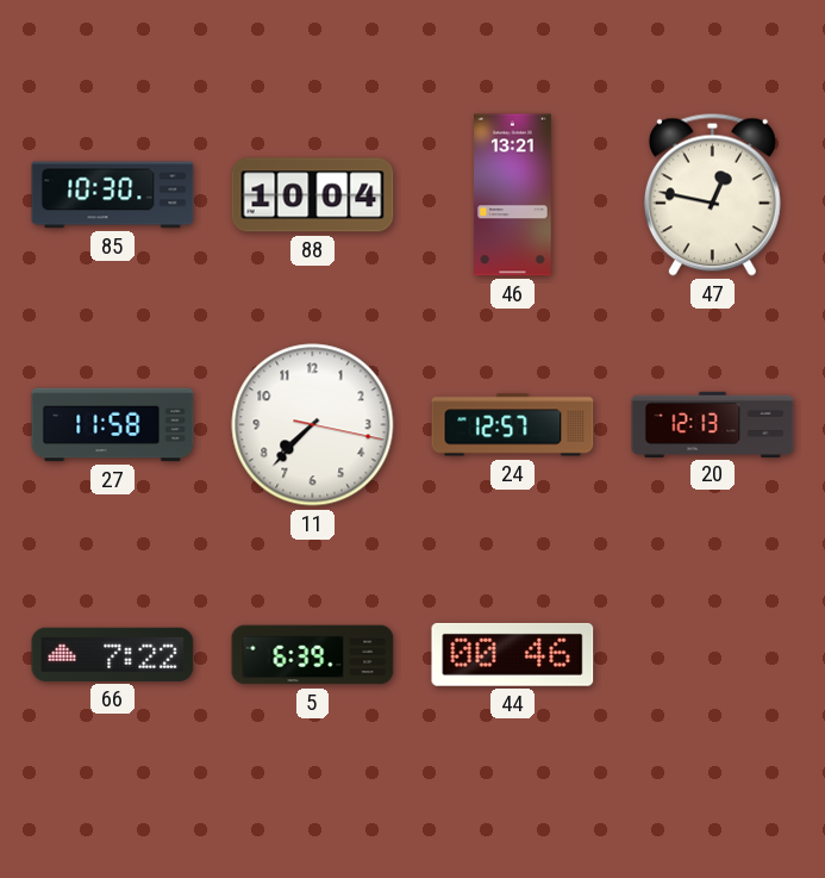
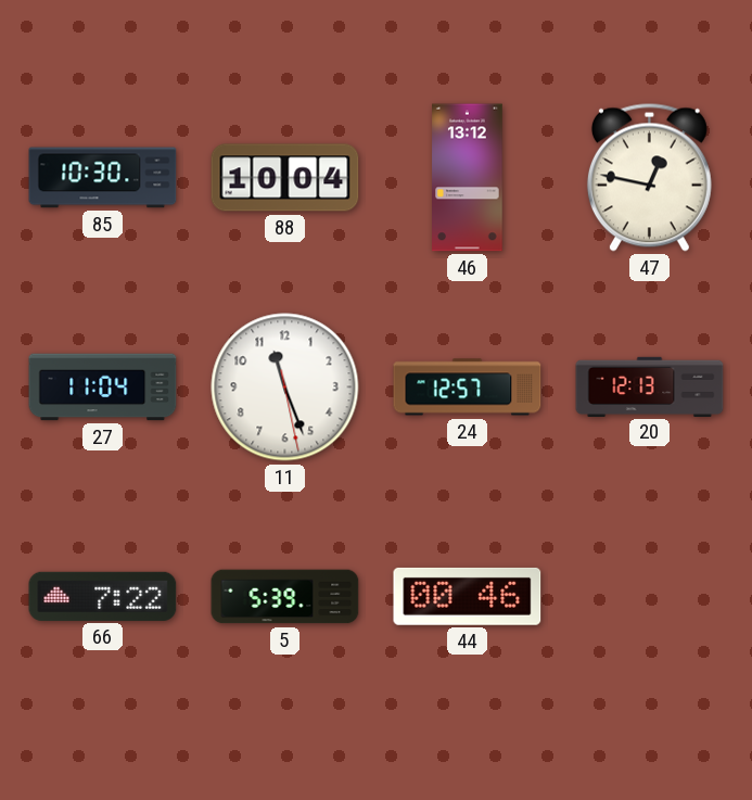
46: 13:21 -> 13:12
27: 11:58 -> 11:04
11: 7:37 -> 11:26
5: 6:39 -> 5:39
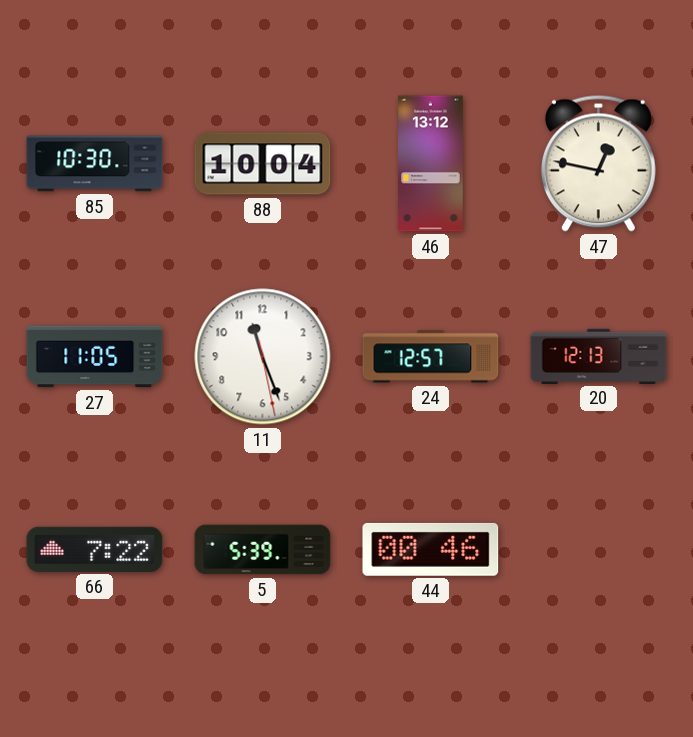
27: 11:04 -> 11:05
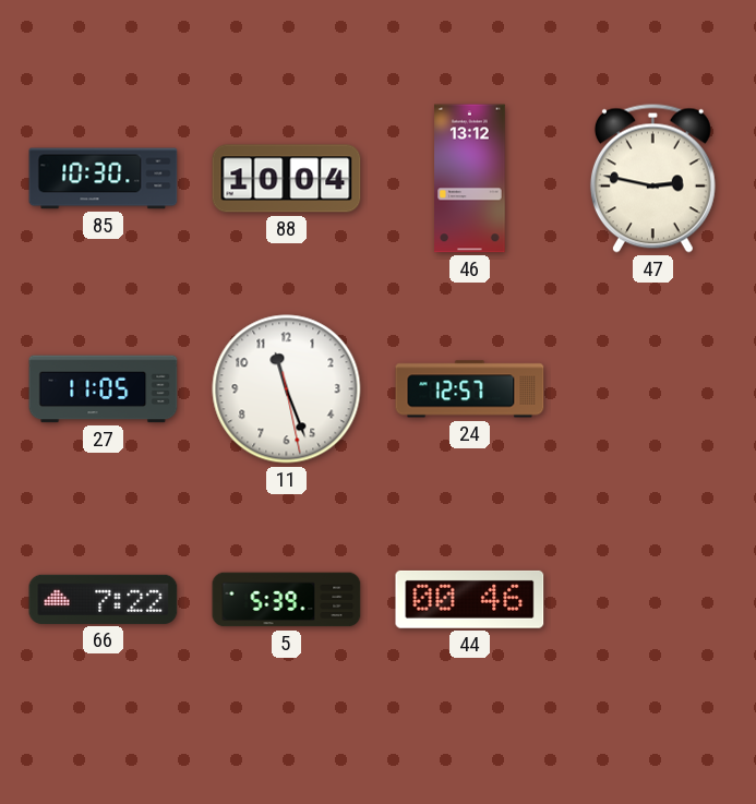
47: 12:47 -> 2:47
20: 12:13 -> none
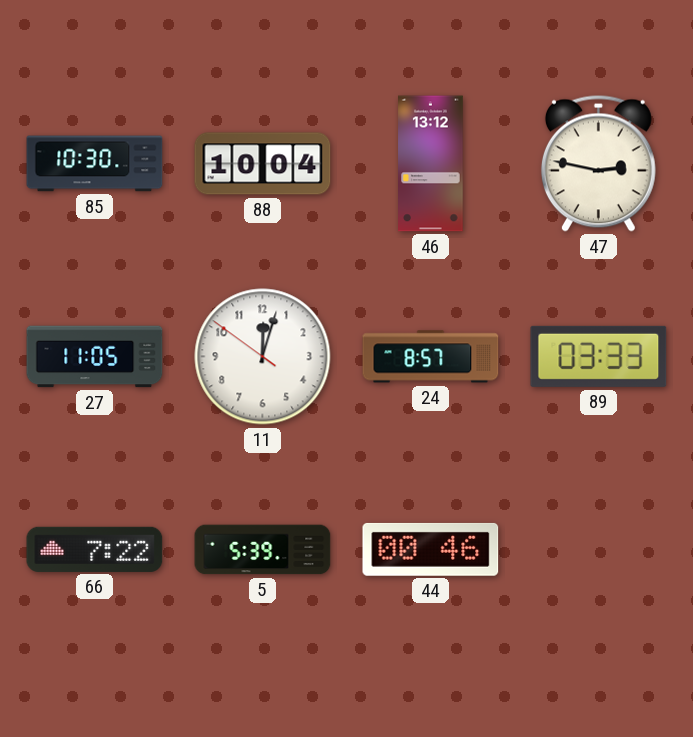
11: 11:26 -> 12:02
24: 12:57 -> 8:57
89: none -> 03:33
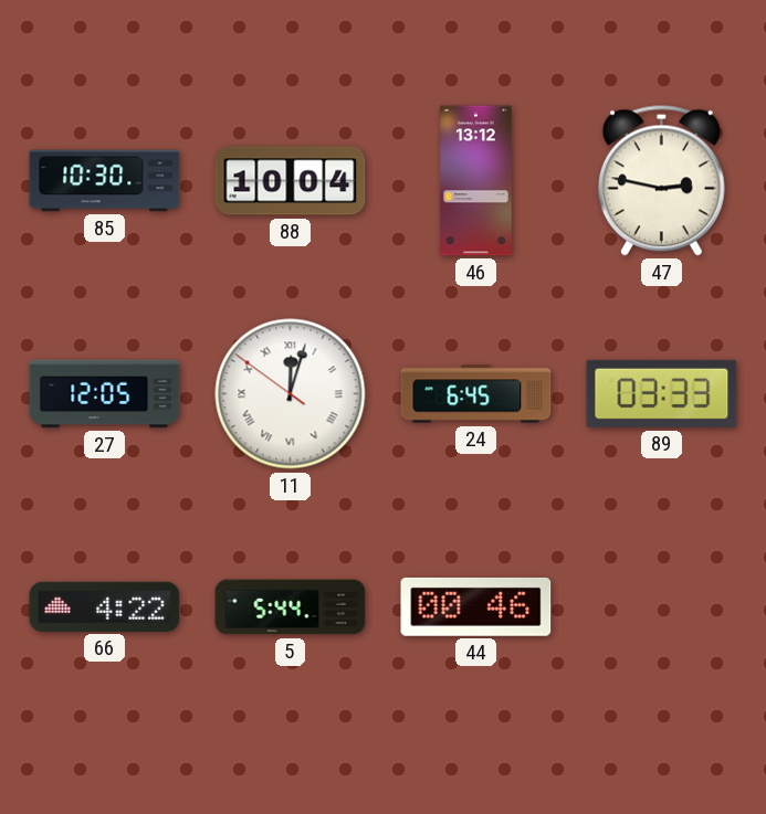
27: 11:05 -> 12:05
11 numerals: Arabic -> Roman
24: 8:57 -> 6:45
66: 7:22 -> 4:22
5: 5:39 -> 5:44
